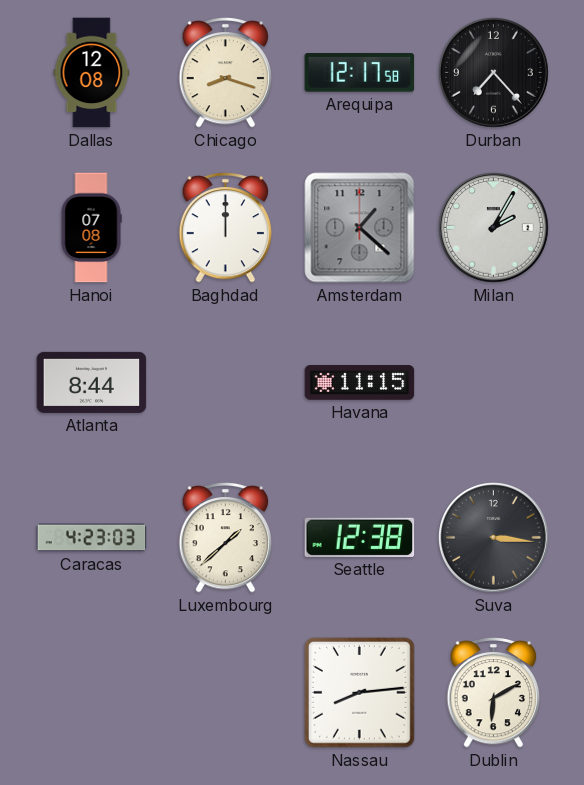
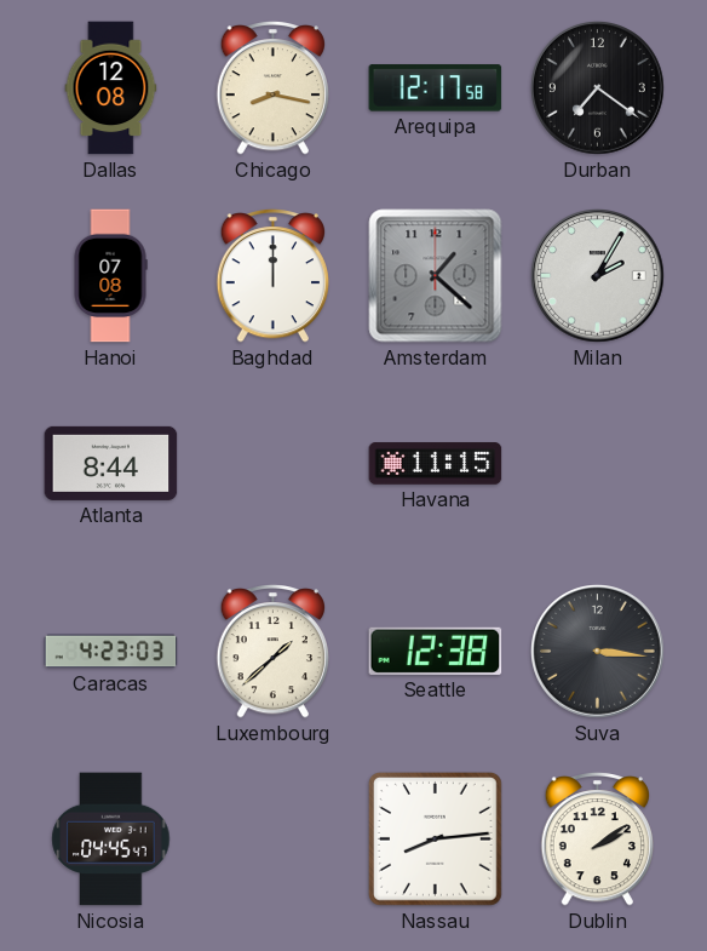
Chicago: 8:18 -> 8:17
Durban: 7:23 -> 7:21
Nicosia: none -> 04:45
Dublin: 6:10 -> 2:09
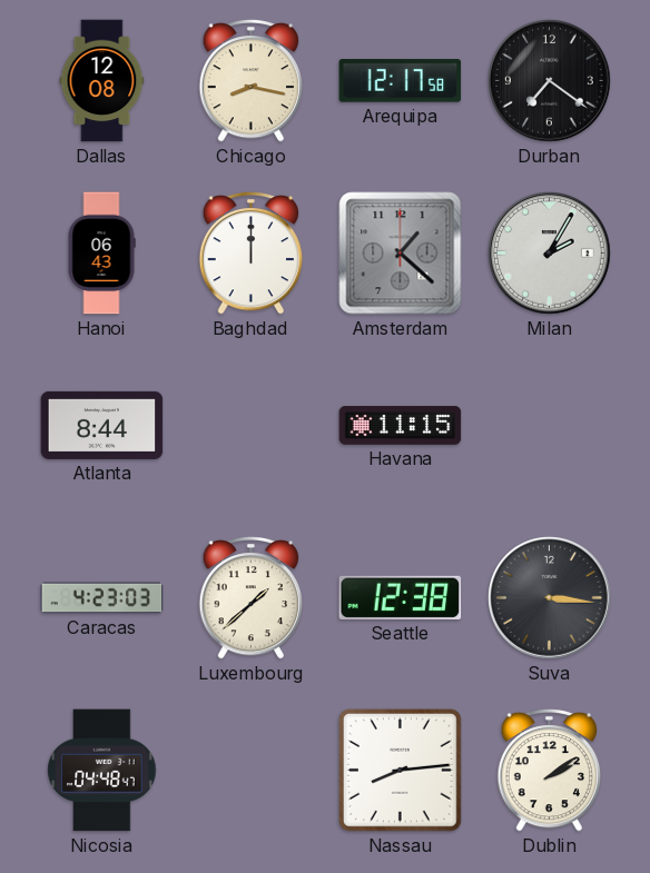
Hanoi: 07:08 -> 06:43
Nicosia: 04:45 -> 04:48
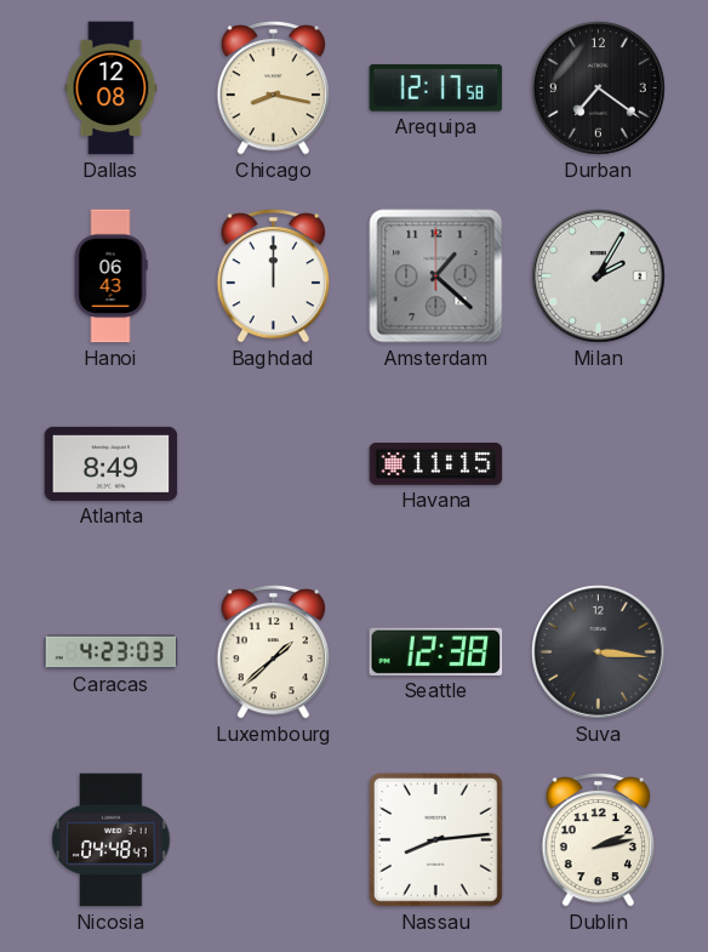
Atlanta: 8:44 -> 8:49
Dublin: 2:09 -> 2:13
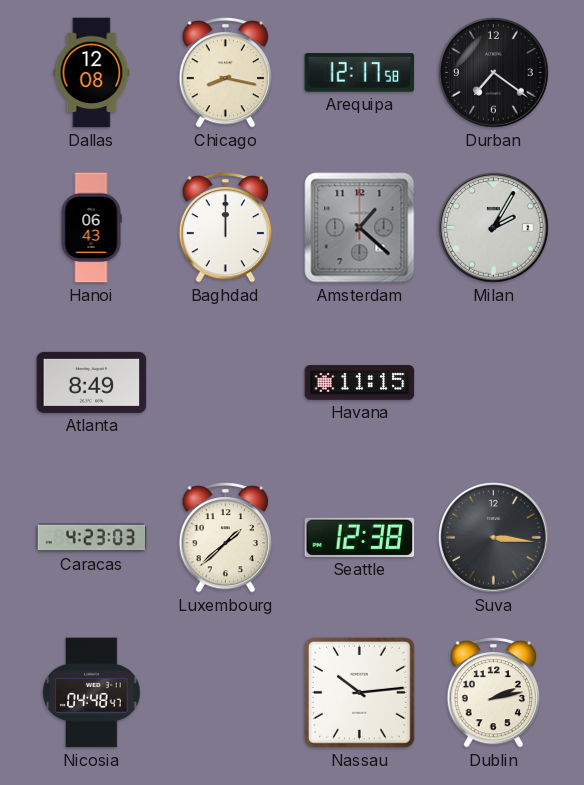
Nassau: 8:14 -> 10:14
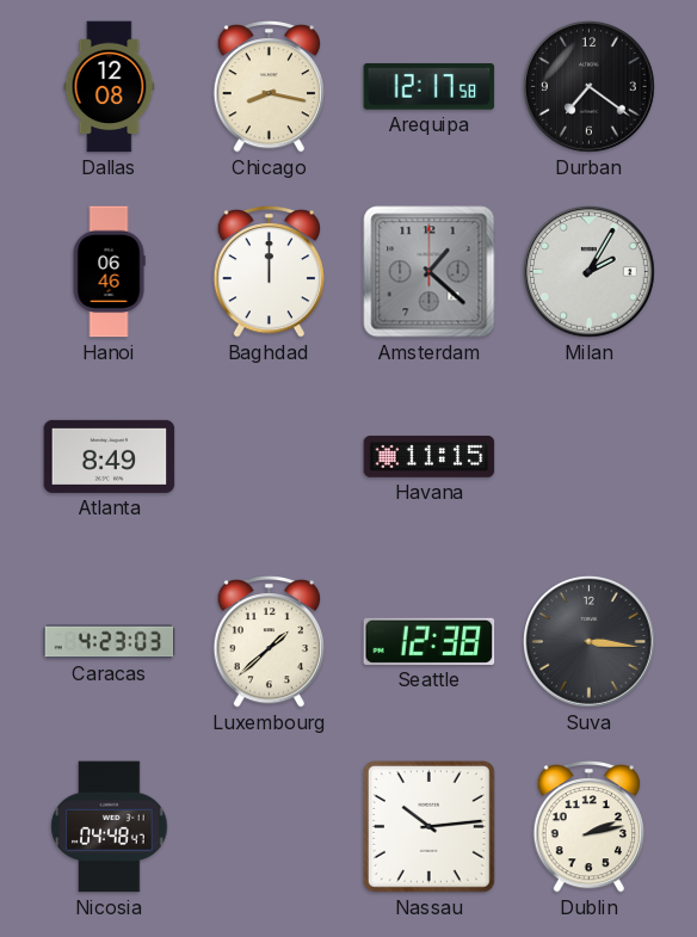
Hanoi: 06:43 -> 06:46
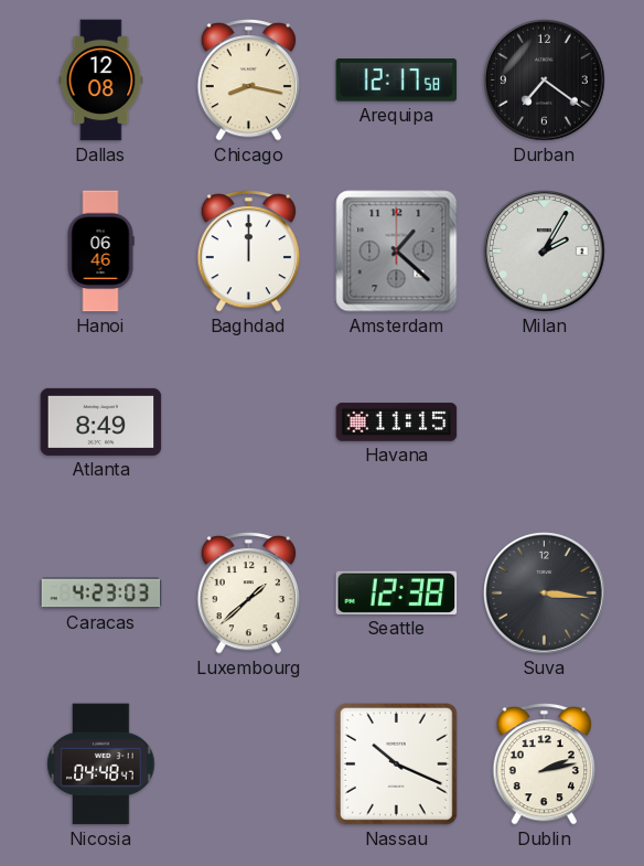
Nassau: 10:14 -> 10:19
